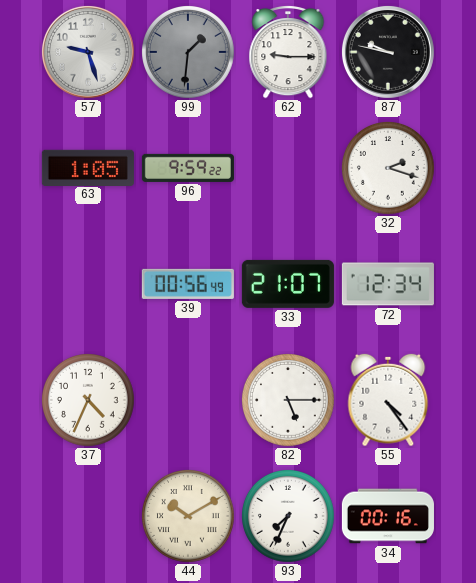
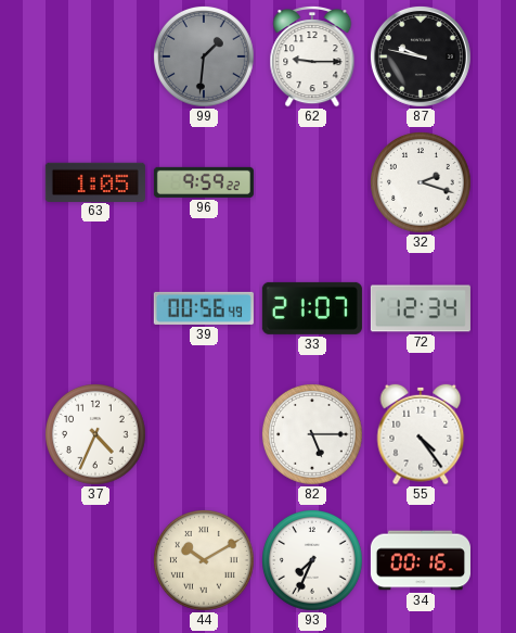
57: 9:27 -> none
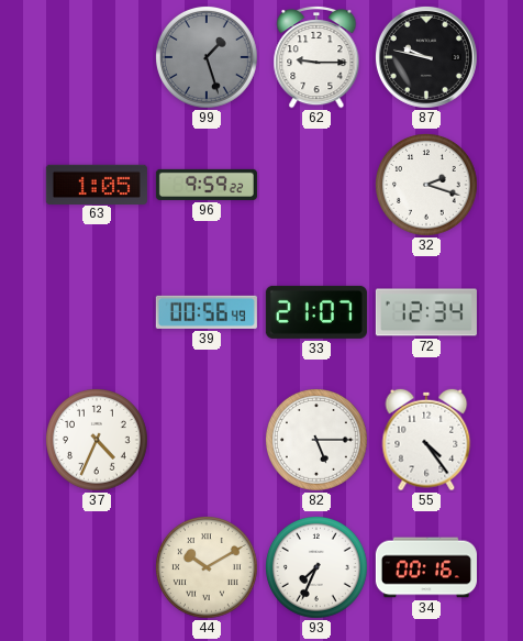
99: 1:31 -> 1:27
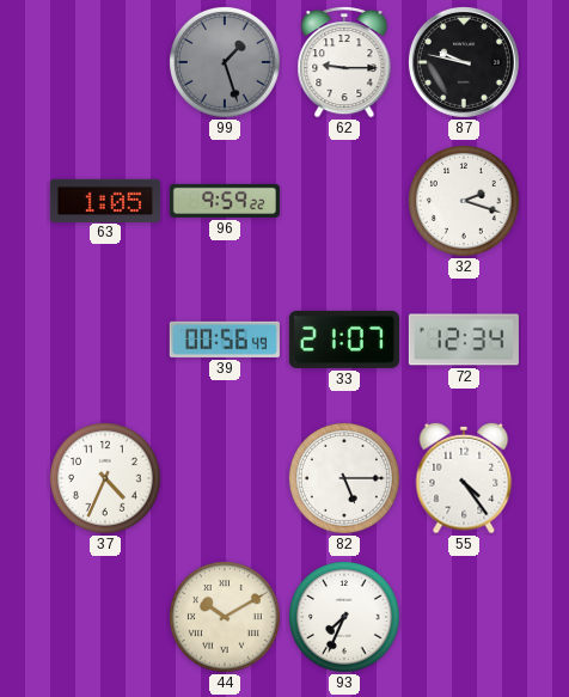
34: 00:16 -> none
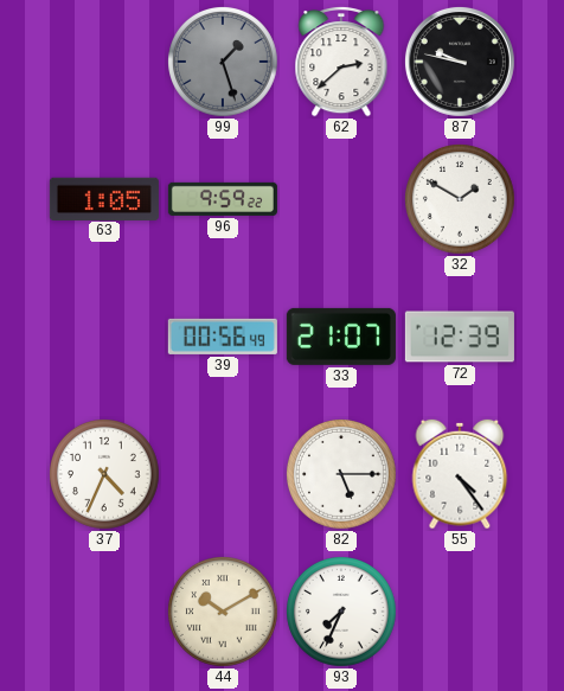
62: 9:15 -> 2:38
32: 2:18 -> 1:50
72: 12:34 -> 12:39
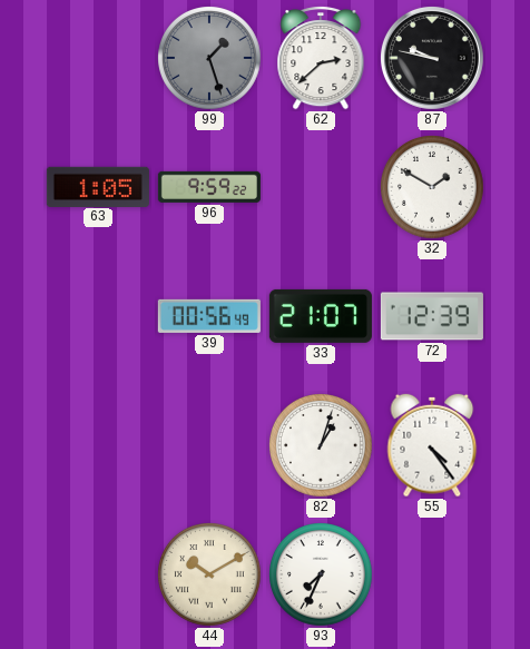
37: 4:34 -> none
82: 5:15 -> 1:03
